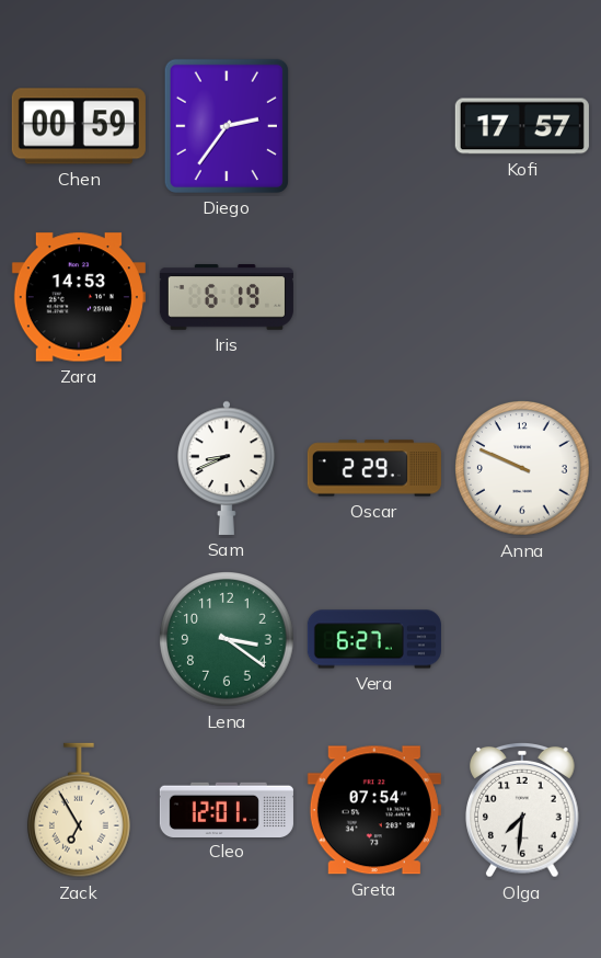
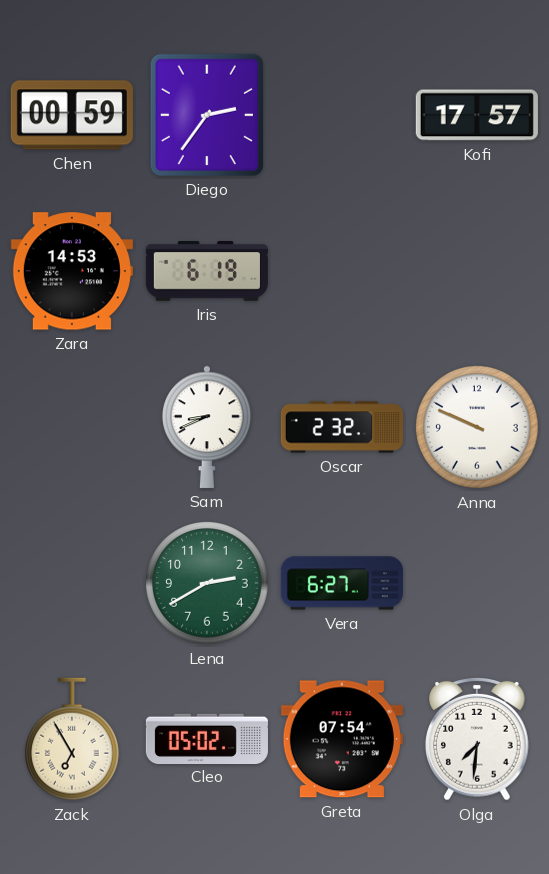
Oscar: 2:29 -> 2:32
Lena: 3:21 -> 2:40
Cleo: 12:01 -> 05:02
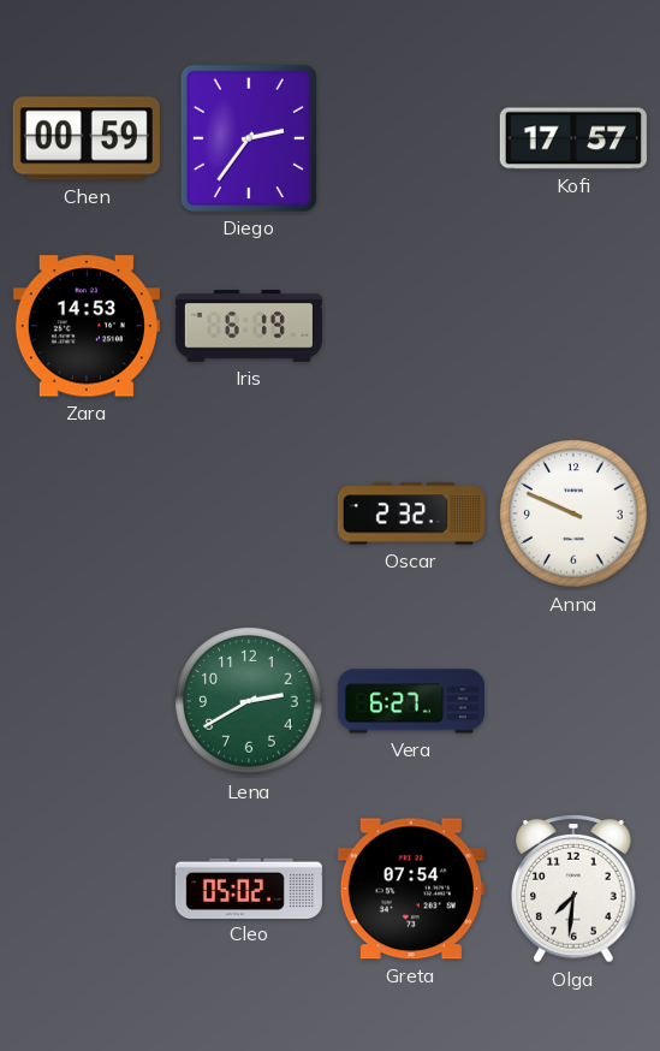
Sam: 8:41 -> none
Zack: 6:55 -> none
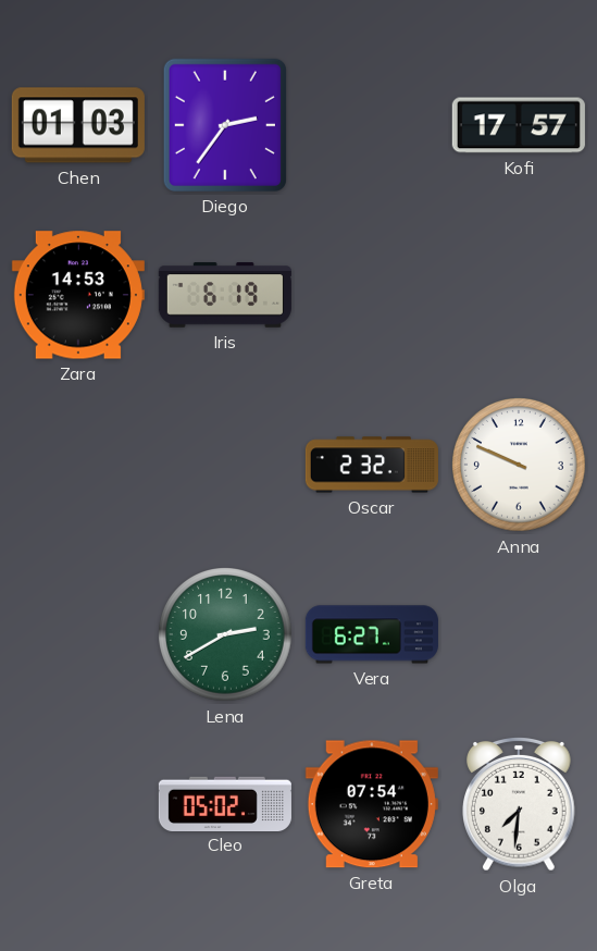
Chen: 00:59 -> 01:03
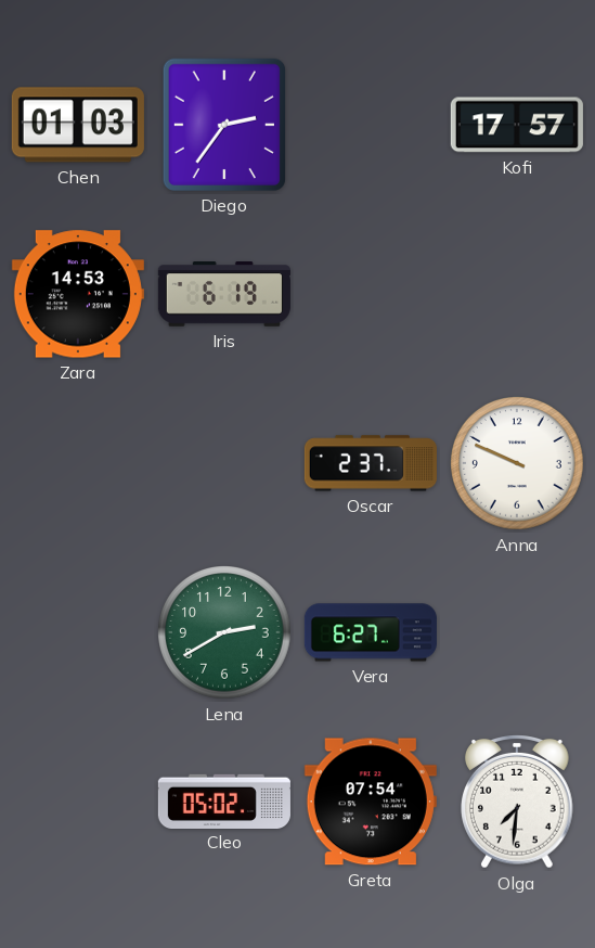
Oscar: 2:32 -> 2:37
